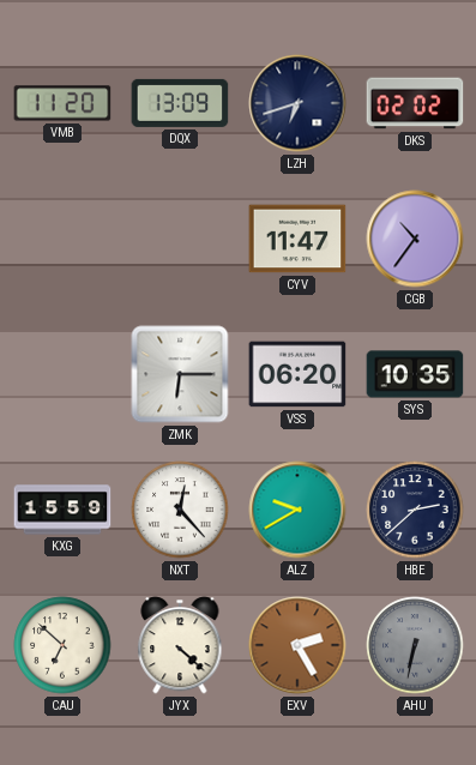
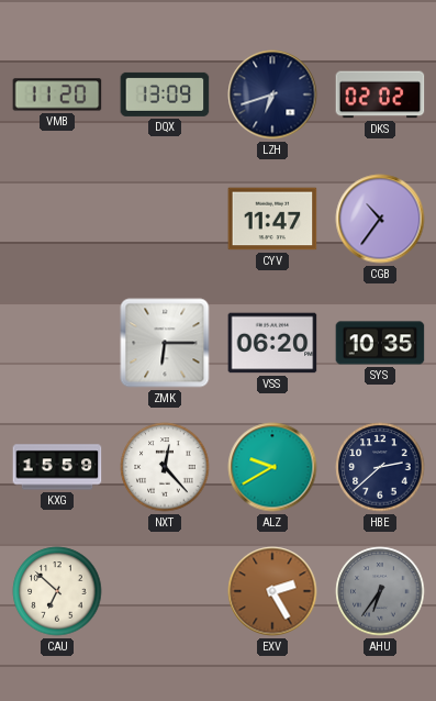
JYX: 4:22 -> none
AHU: 6:32 -> 6:36
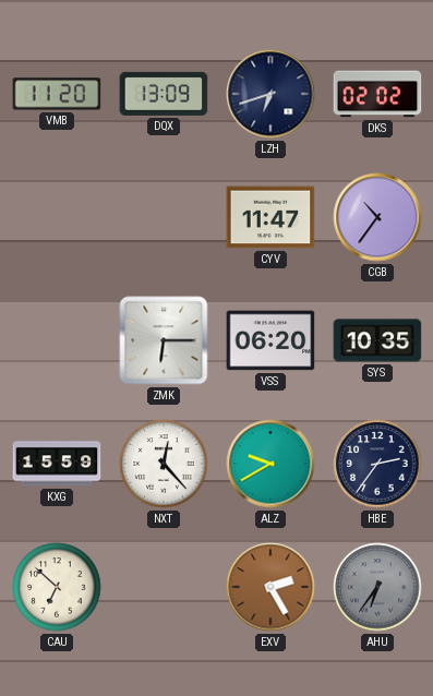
HBE: 2:38 -> 2:36
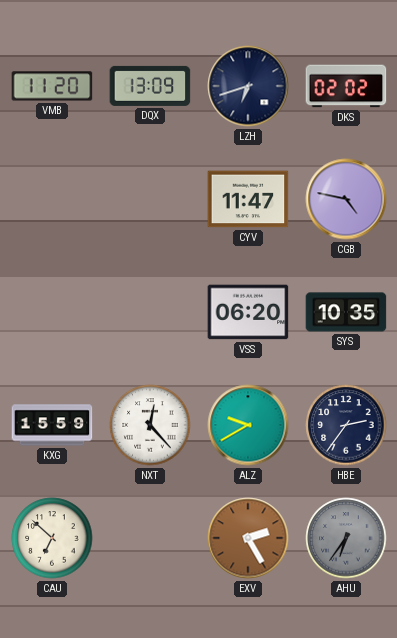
CGB: 10:36 -> 4:47
ZMK: 6:15 -> none
